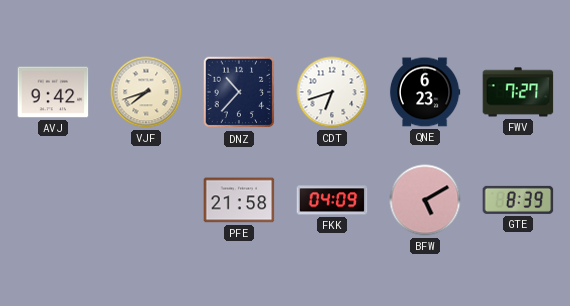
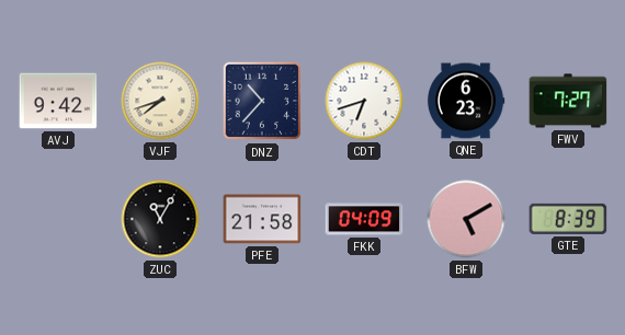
ZUC: none -> 11:05
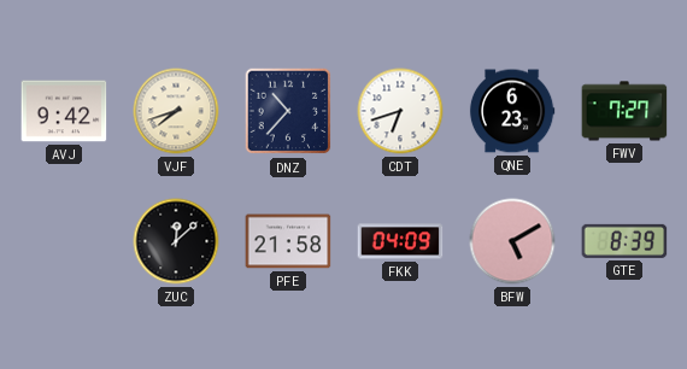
ZUC: 11:05 -> 12:08
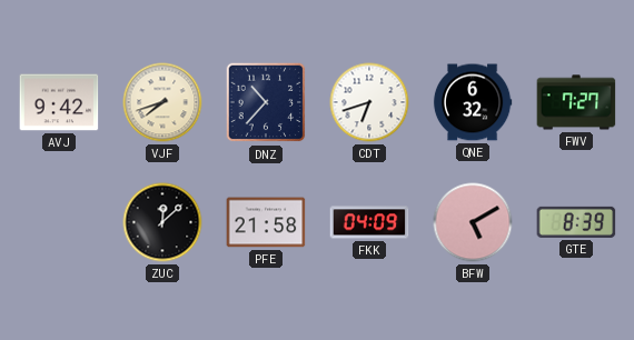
QNE: 6:23 -> 6:32
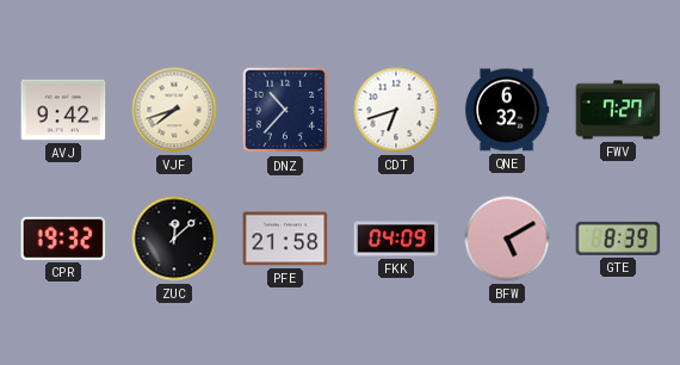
CPR: none -> 19:32
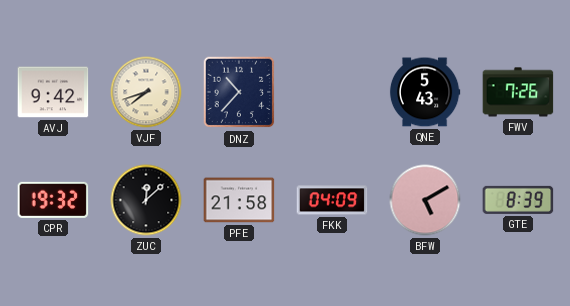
CDT: 6:42 -> none
QNE: 6:32 -> 5:43
FWV: 7:27 -> 7:26
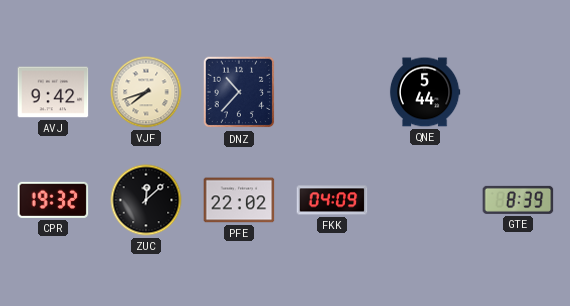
QNE: 5:43 -> 5:44
FWV: 7:26 -> none
PFE: 21:58 -> 22:02
BFW: 5:10 -> none
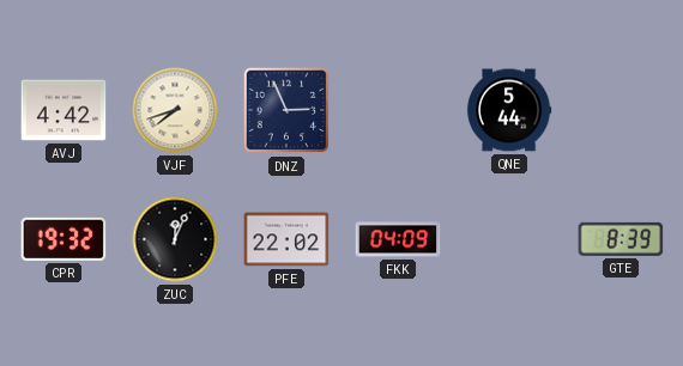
AVJ: 9:42 -> 4:42
DNZ: 10:37 -> 2:56
ZUC: 12:08 -> 12:04
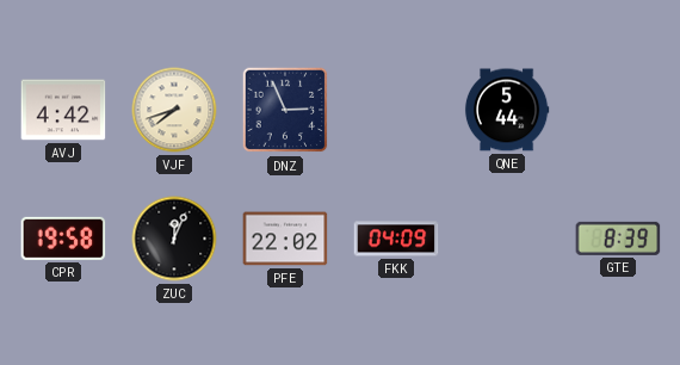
CPR: 19:32 -> 19:58
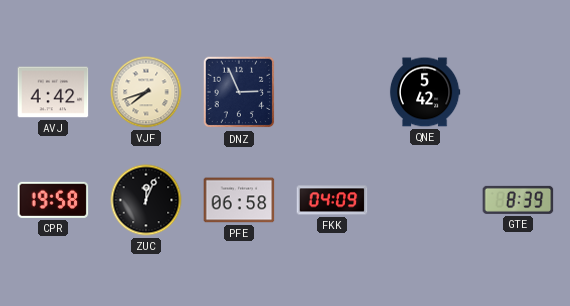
QNE: 5:44 -> 5:42
PFE: 22:02 -> 06:58
